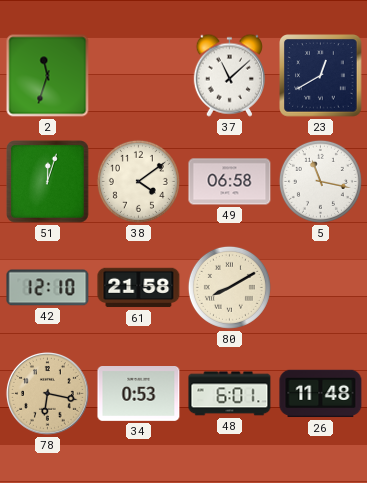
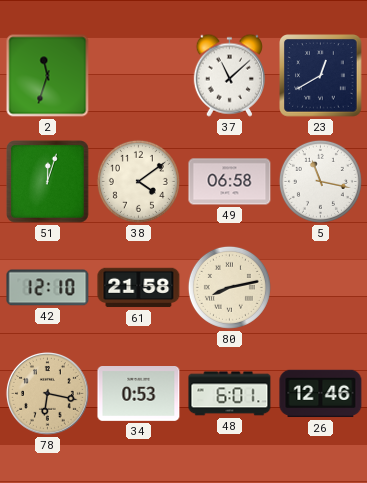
80: 8:10 -> 8:13
26: 11:48 -> 12:46
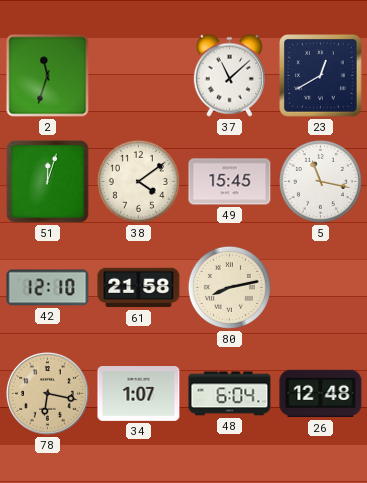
49: 06:58 -> 15:45
34: 0:53 -> 1:07
48: 6:01 -> 6:04
26: 12:46 -> 12:48
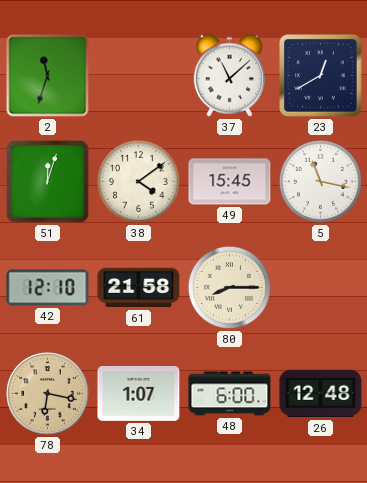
80: 8:13 -> 8:15
48: 6:04 -> 6:00
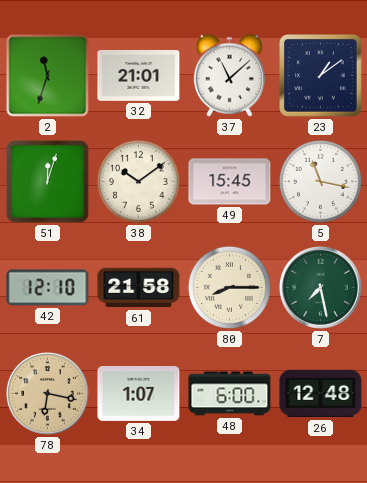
32: none -> 21:01
23: 12:40 -> 1:09
38: 4:09 -> 10:09
7: none -> 7:28
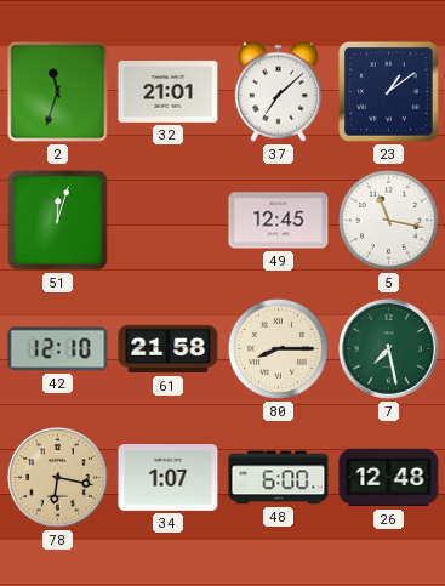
37: 11:08 -> 7:08
38: 10:09 -> none
49: 15:45 -> 12:45
